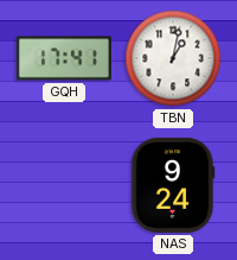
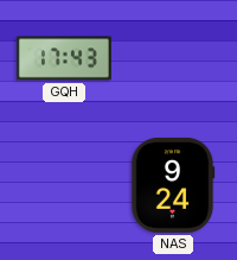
GQH: 17:41 -> 17:43
TBN: 1:02 -> none
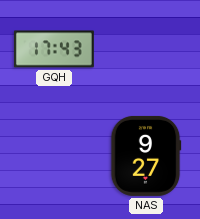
NAS: 9:24 -> 9:27
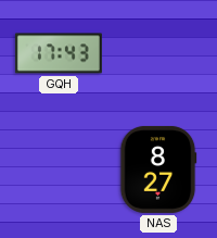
NAS: 9:27 -> 8:27
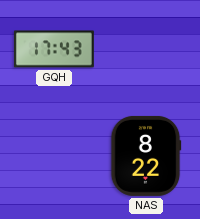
NAS: 8:27 -> 8:22
